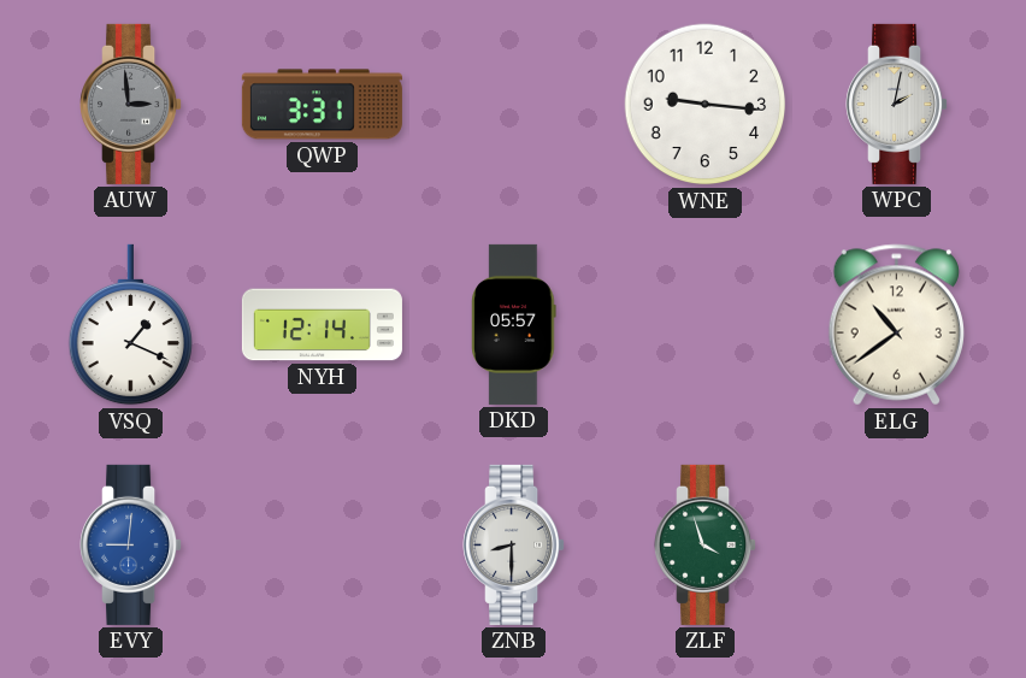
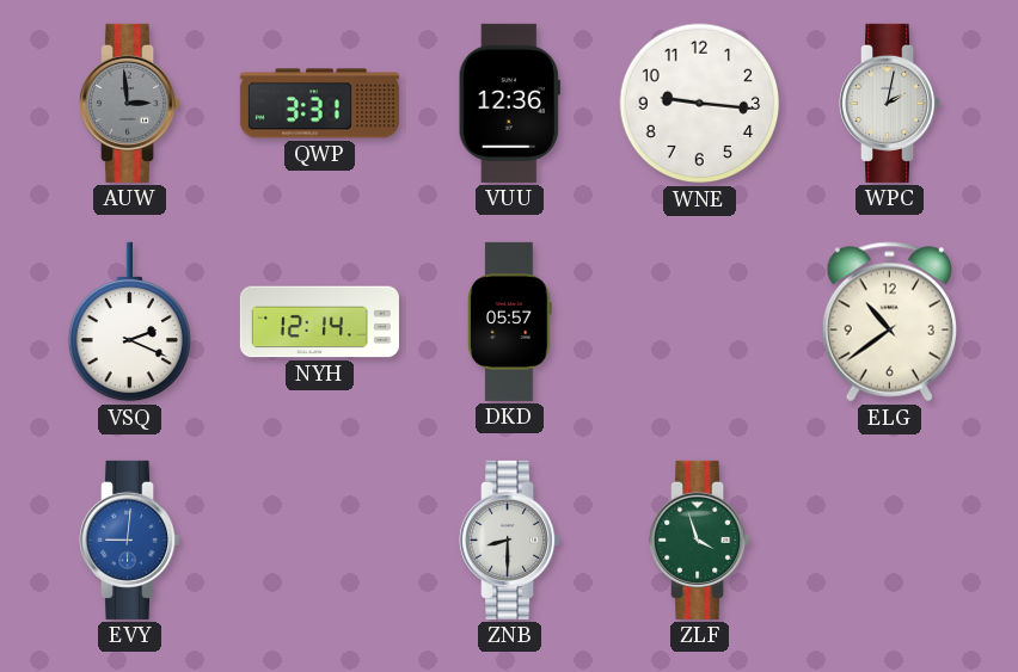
VUU: none -> 12:36
VSQ: 1:19 -> 2:19
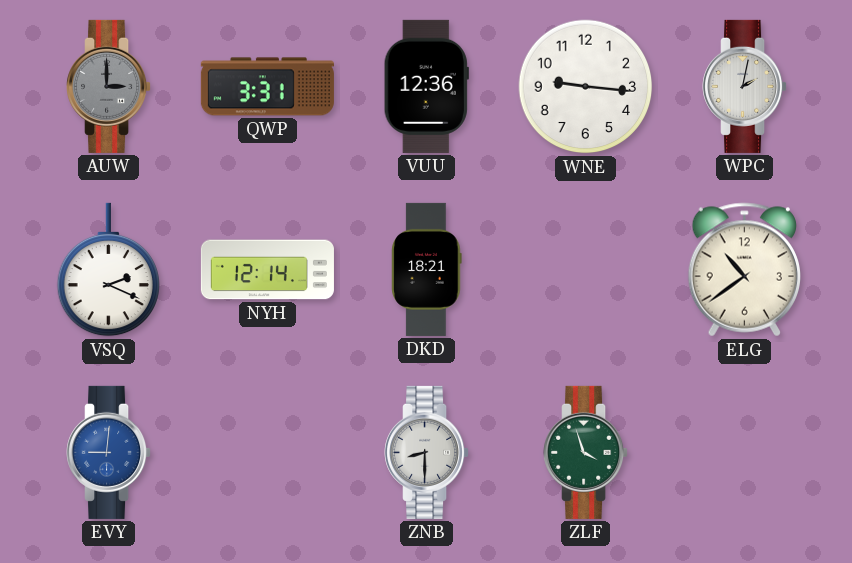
AUW: 2:59 -> 3:00
DKD: 05:57 -> 18:21
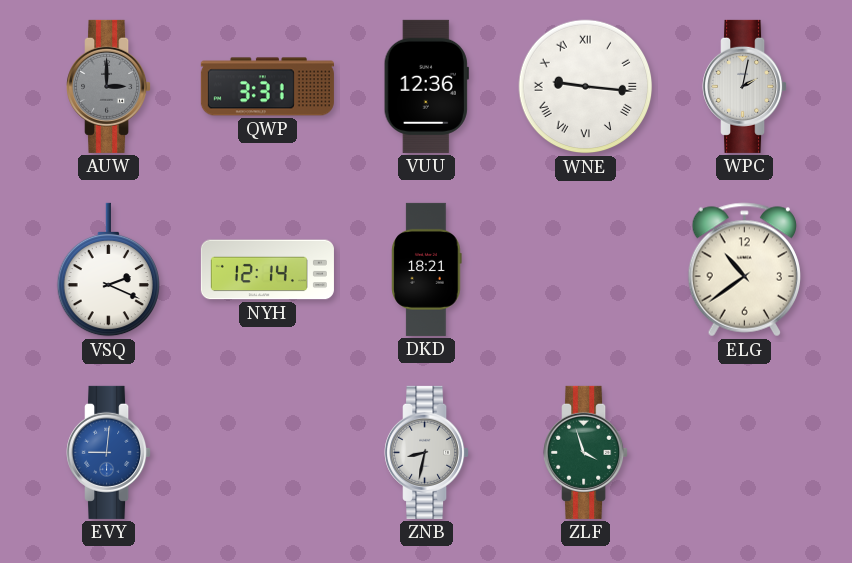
WNE numerals: Arabic -> Roman
ZNB: 8:30 -> 8:32
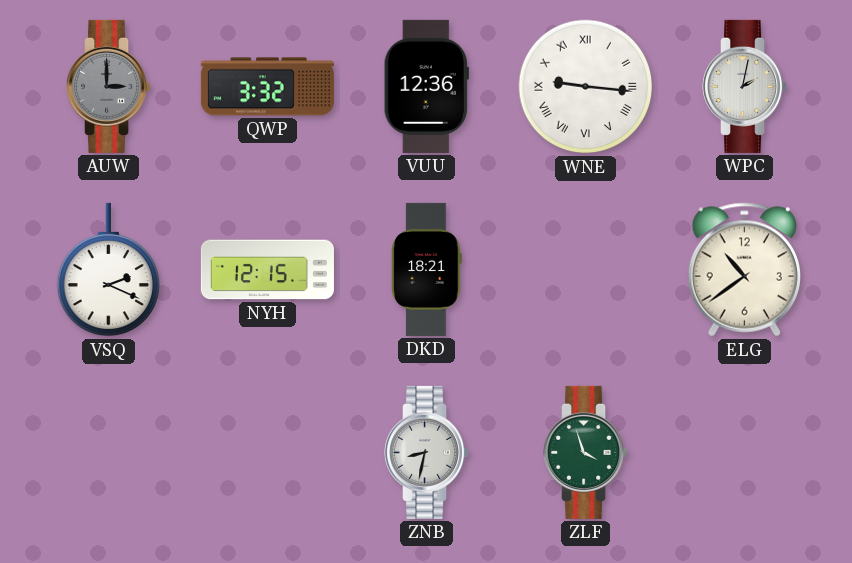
QWP: 3:31 -> 3:32
NYH: 12:14 -> 12:15
EVY: 9:01 -> none
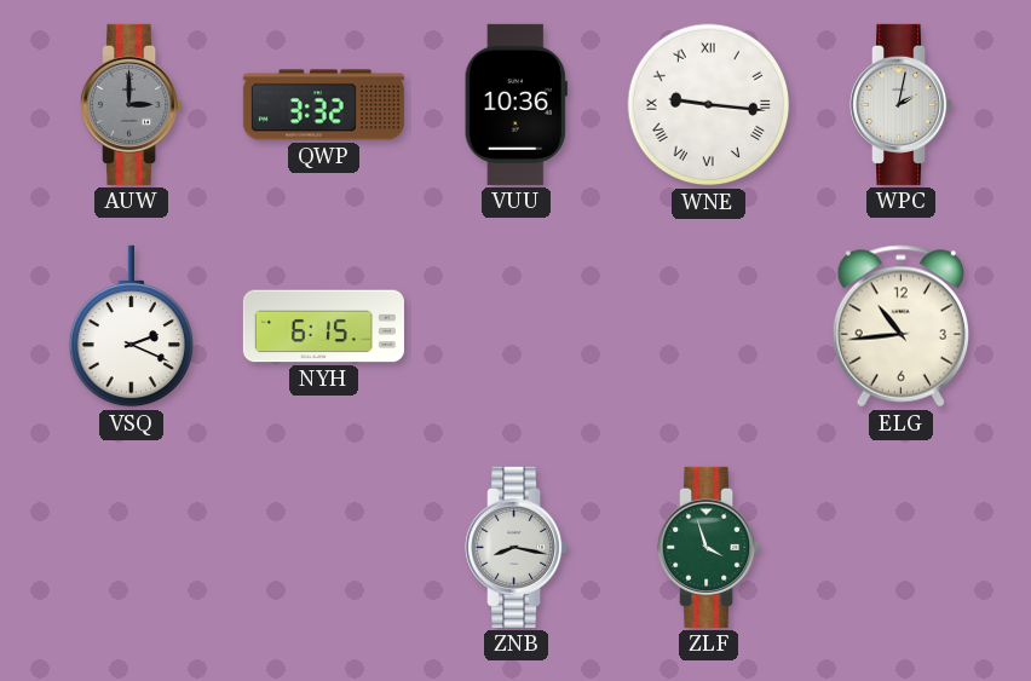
VUU: 12:36 -> 10:36
NYH: 12:15 -> 6:15
DKD: 18:21 -> none
ELG: 10:39 -> 10:44
ZNB: 8:32 -> 8:17
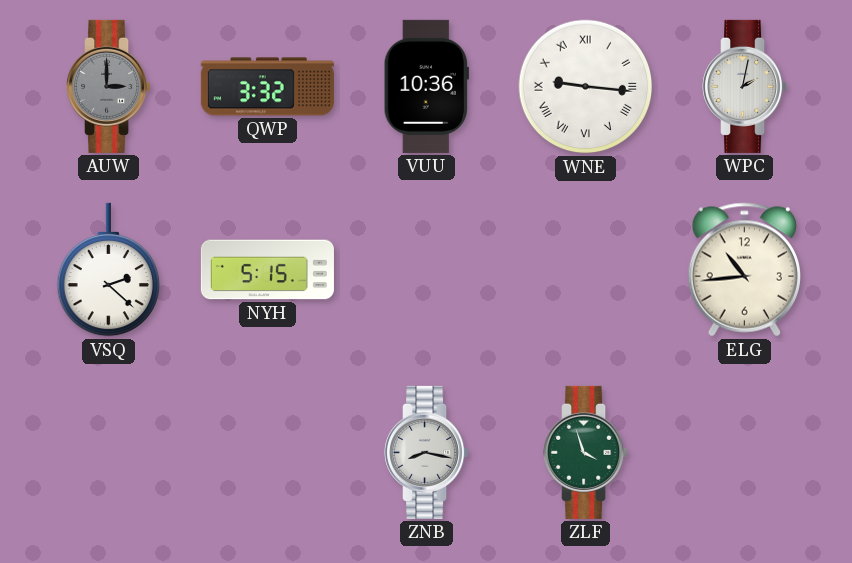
VSQ: 2:19 -> 2:22
NYH: 6:15 -> 5:15
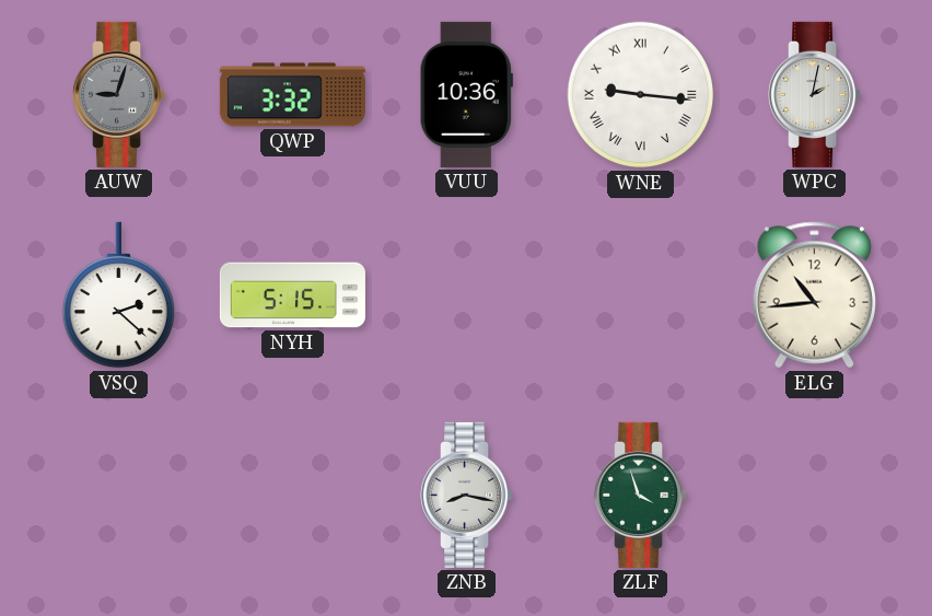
AUW: 3:00 -> 9:03
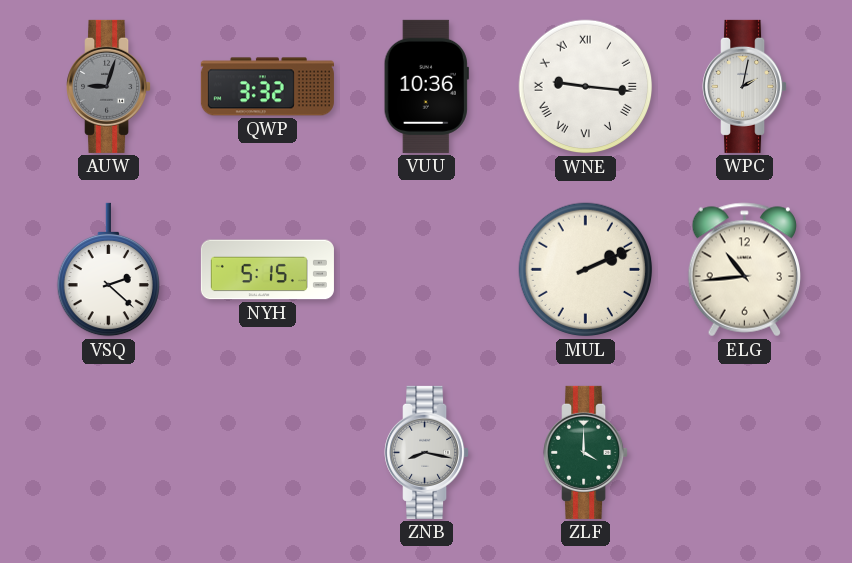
MUL: none -> 2:11
ZLF: 3:57 -> 4:00
